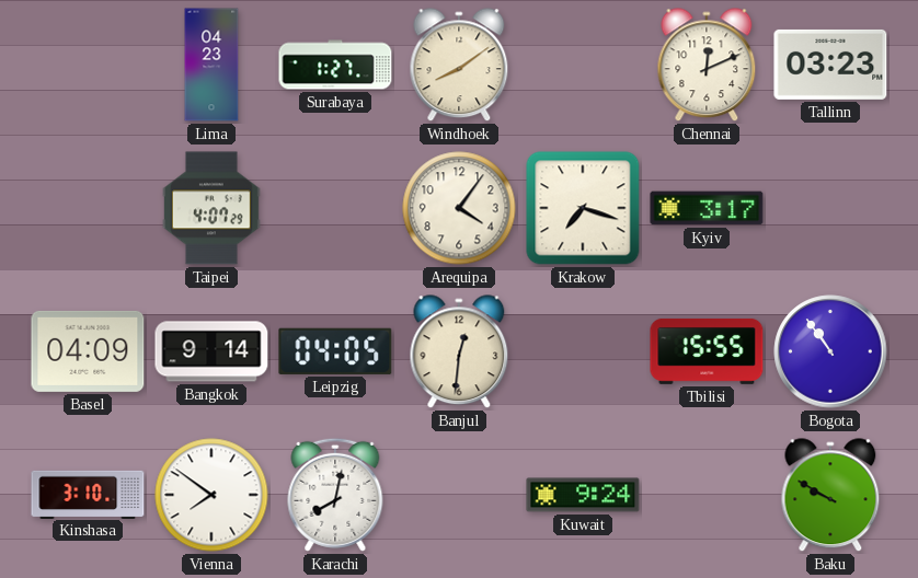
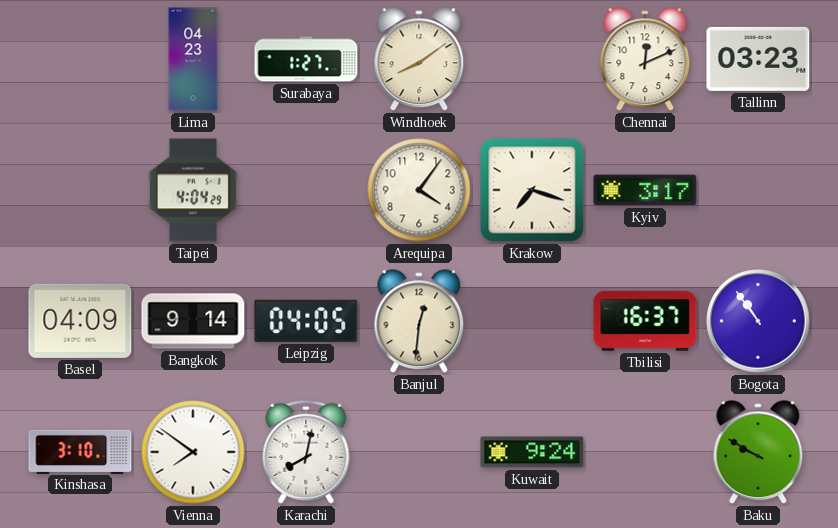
Taipei: 4:07 -> 4:04
Tbilisi: 15:55 -> 16:37
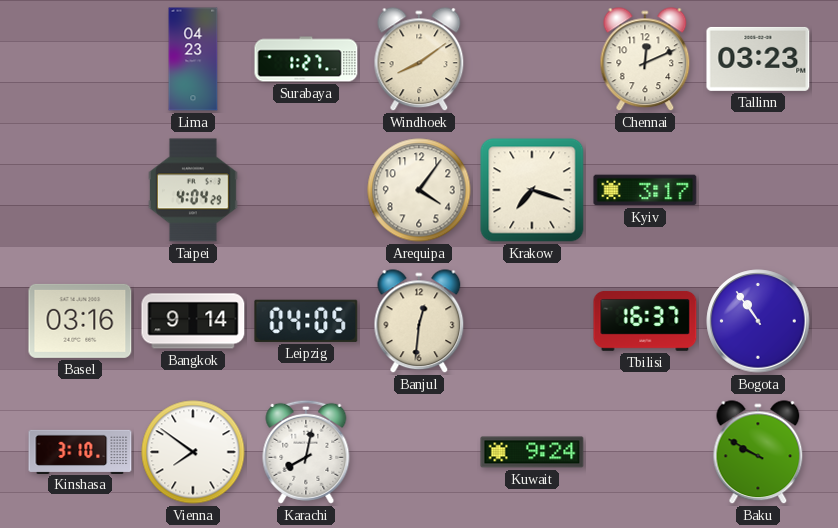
Basel: 04:09 -> 03:16
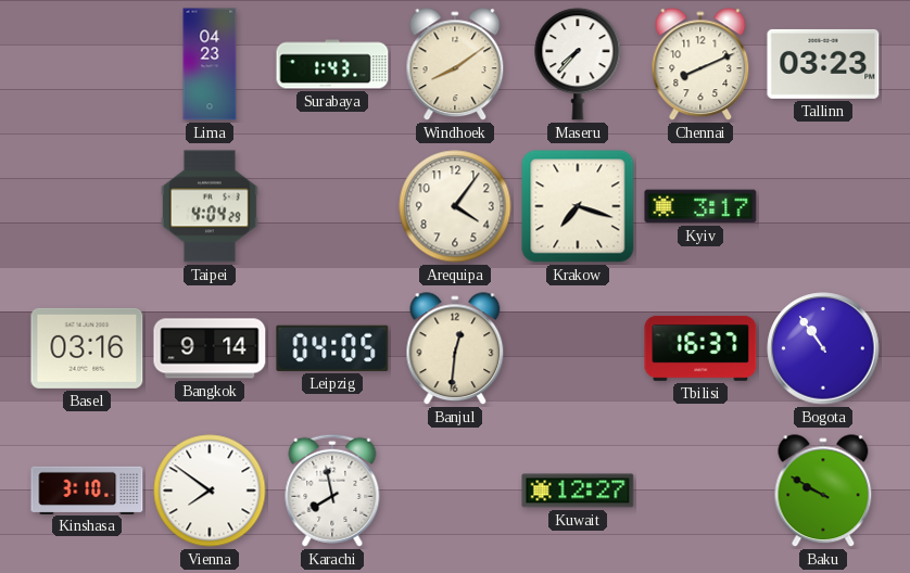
Surabaya: 1:27 -> 1:43
Maseru: none -> 7:37
Chennai: 12:11 -> 8:11
Karachi: 8:02 -> 7:58
Kuwait: 9:24 -> 12:27
